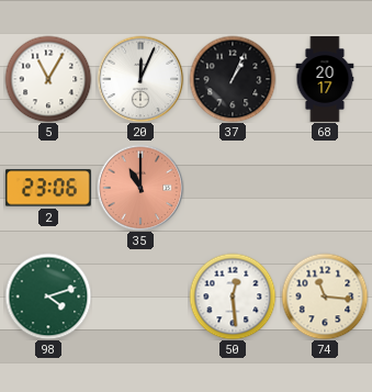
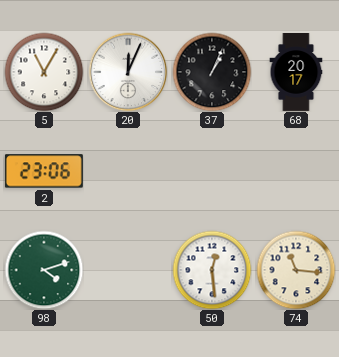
35: 11:00 -> none
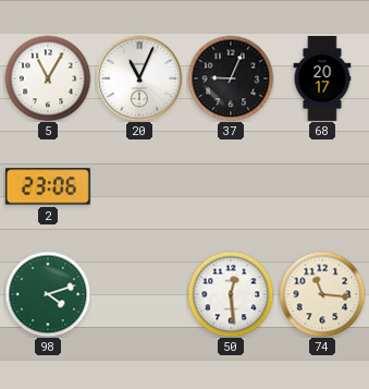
20: 12:04 -> 11:04
37: 1:04 -> 9:04
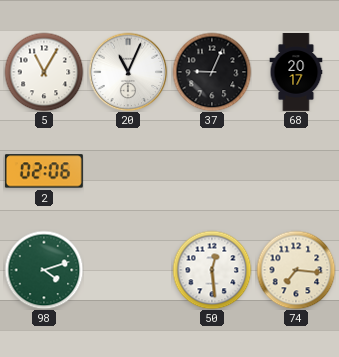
2: 23:06 -> 02:06
74: 11:16 -> 7:16
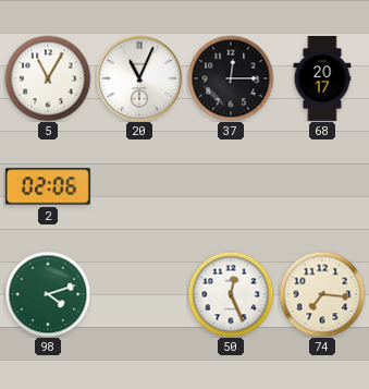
37: 9:04 -> 12:15
50: 12:29 -> 12:26
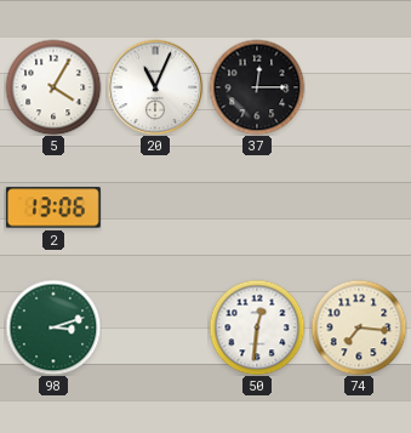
5: 11:05 -> 4:05
68: 20:17 -> none
2: 02:06 -> 13:06
98: 4:12 -> 3:12
50: 12:26 -> 12:31
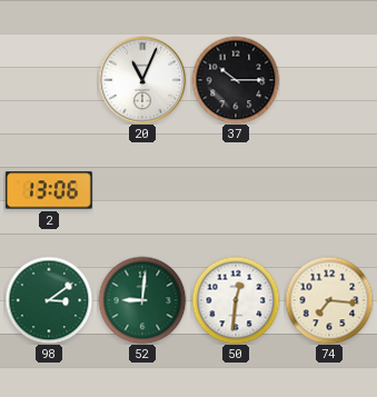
5: 4:05 -> none
37: 12:15 -> 10:15
98: 3:12 -> 3:09
52: none -> 9:01
